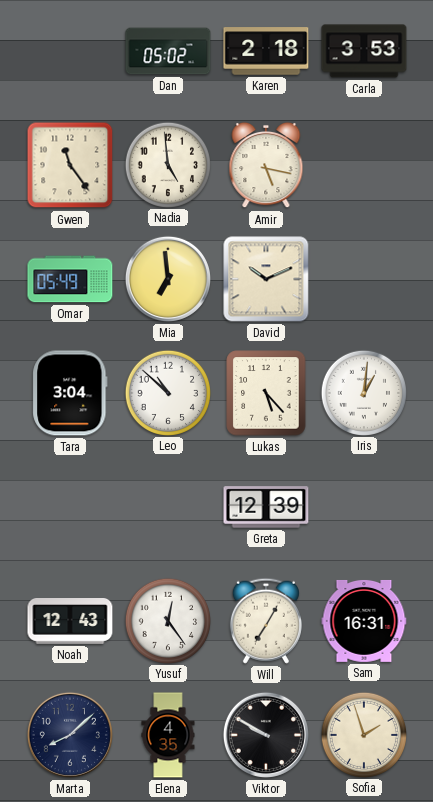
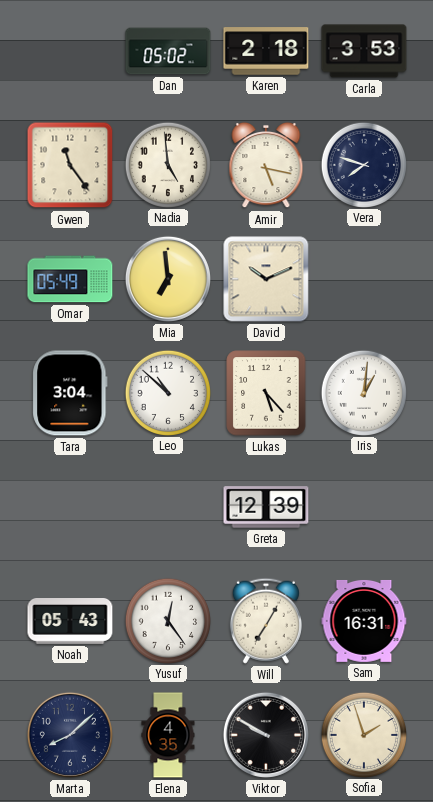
Vera: none -> 7:48
Noah: 12:43 -> 05:43
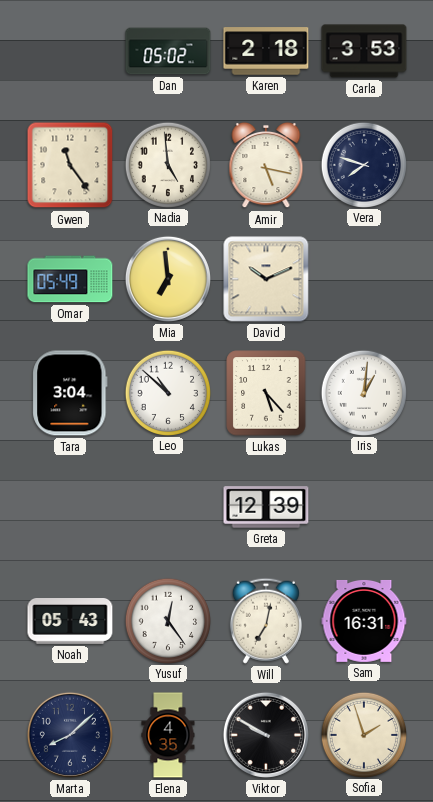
Will: 7:05 -> 7:02
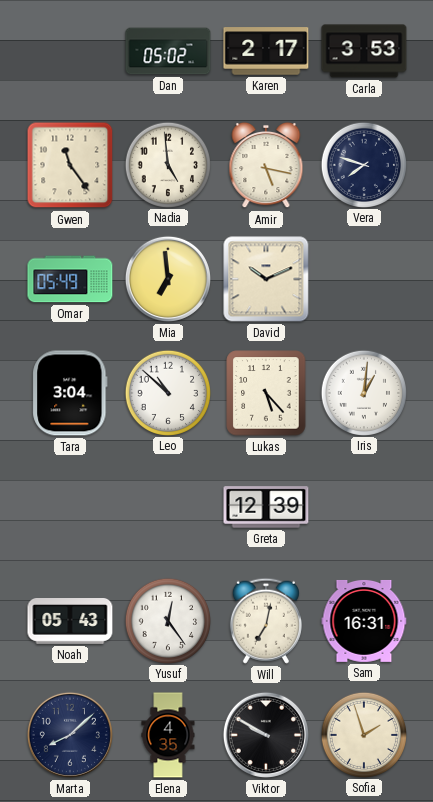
Karen: 2:18 -> 2:17
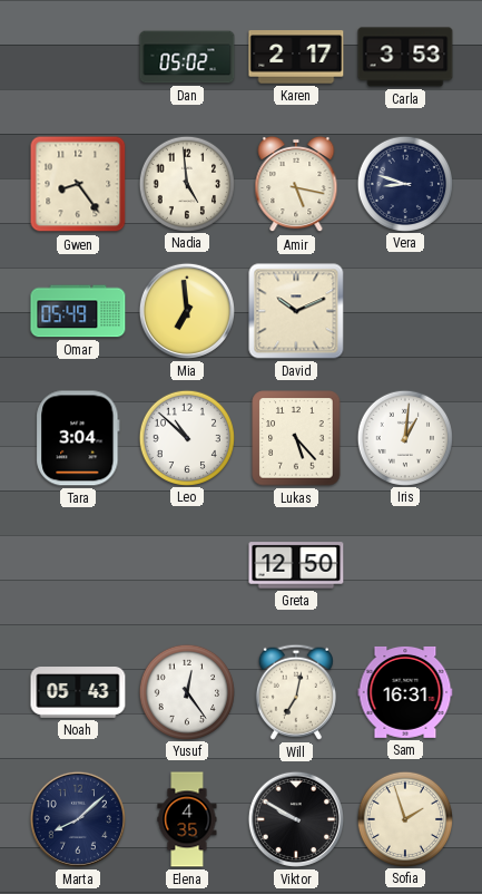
Gwen: 11:24 -> 8:24
Vera: 7:48 -> 8:48
Greta: 12:39 -> 12:50
